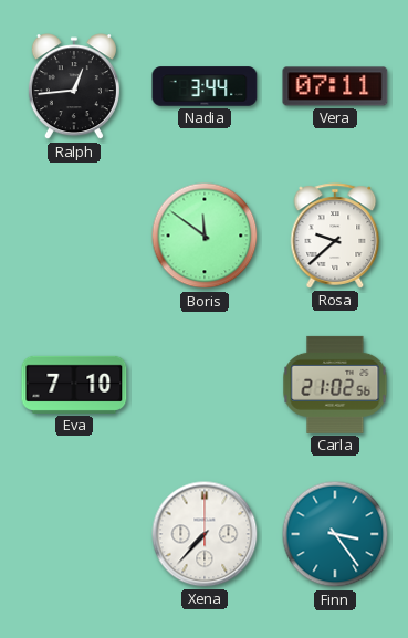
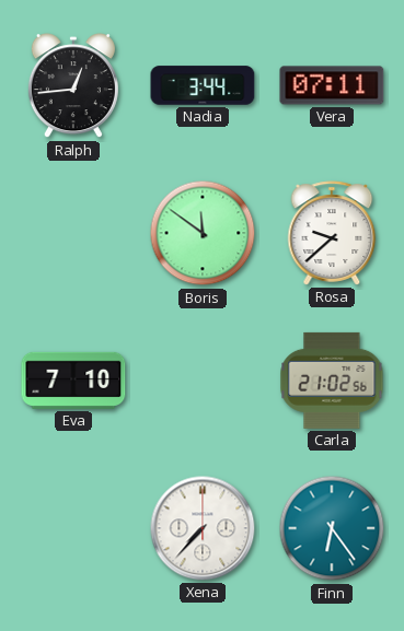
Finn: 3:24 -> 6:24
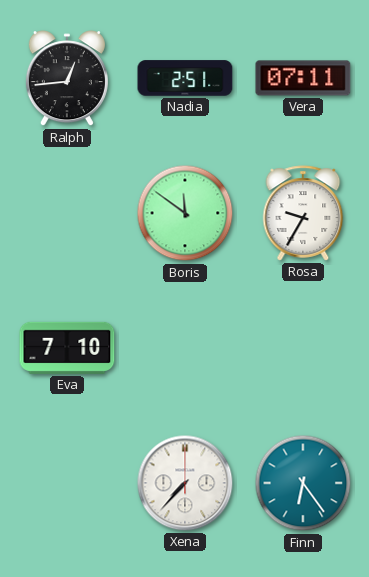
Nadia: 3:44 -> 2:51
Rosa: 9:38 -> 9:35
Carla: 21:02 -> none
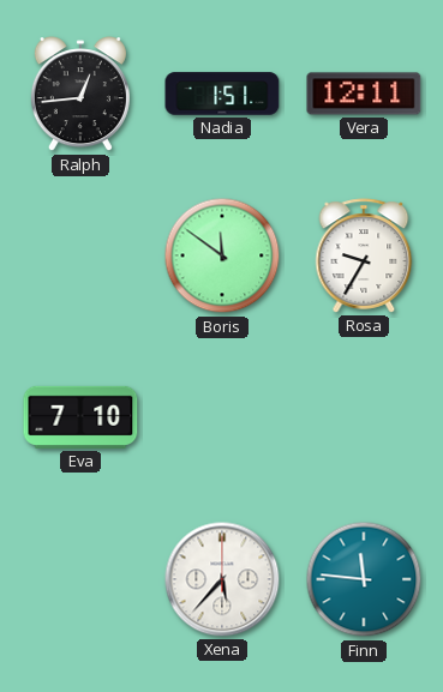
Nadia: 2:51 -> 1:51
Vera: 07:11 -> 12:11
Xena: 7:37 -> 5:37
Finn: 6:24 -> 11:46
